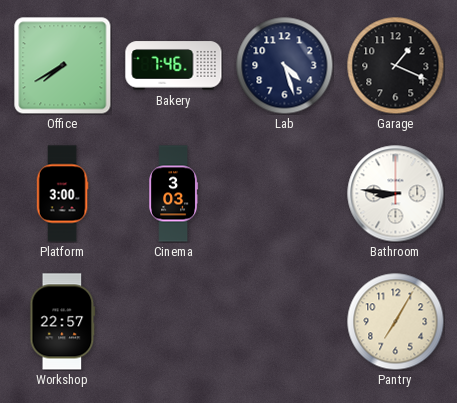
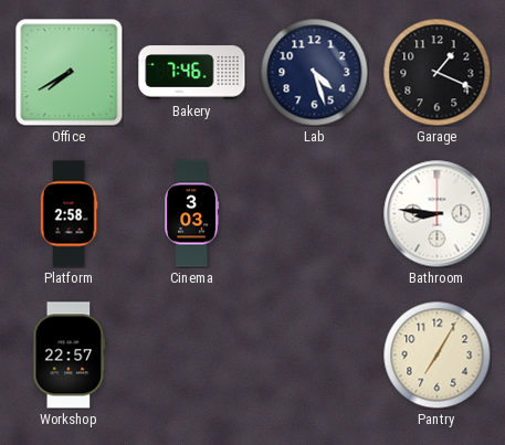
Platform: 3:00 -> 2:58
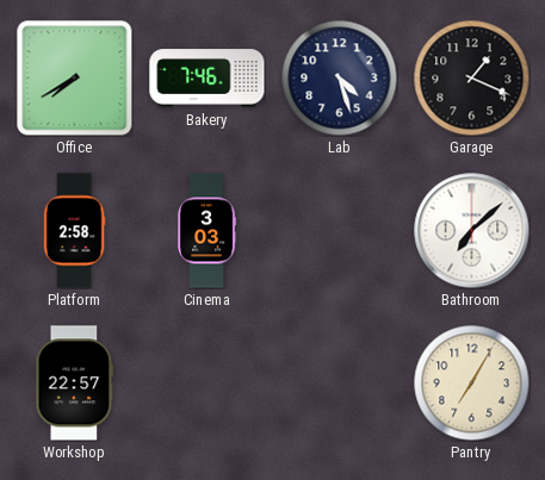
Bathroom: 8:46 -> 7:08
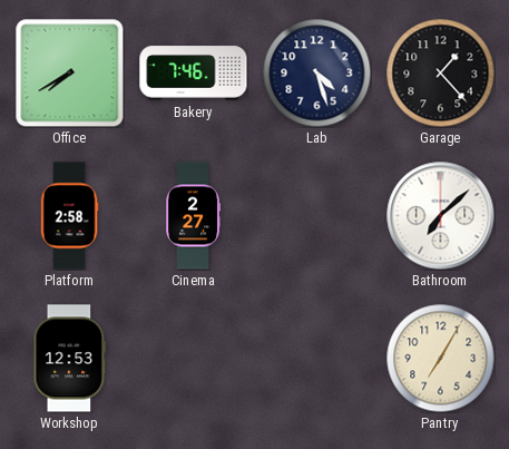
Garage: 1:19 -> 1:23
Cinema: 3:03 -> 2:27
Workshop: 22:57 -> 12:53
